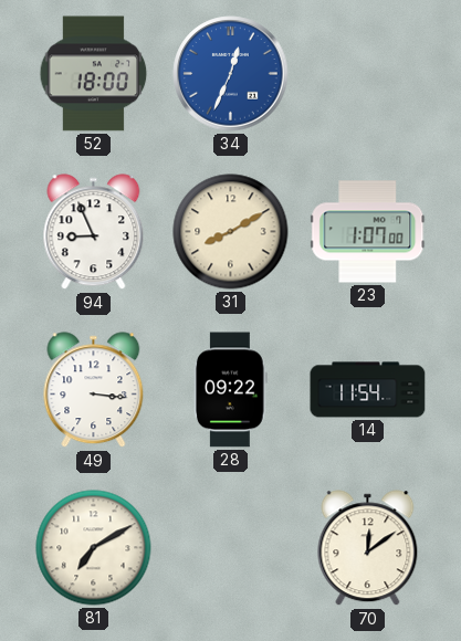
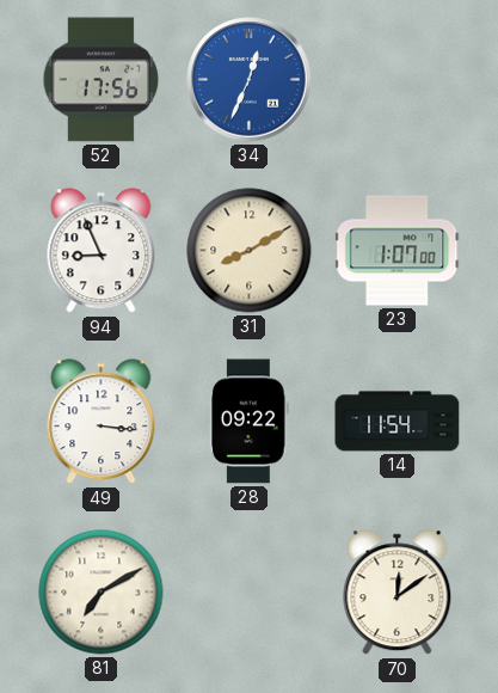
52: 18:00 -> 17:56
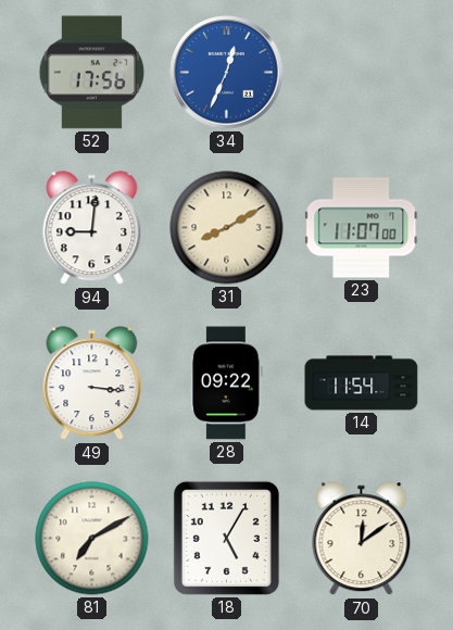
94: 8:56 -> 9:01
23: 1:07 -> 11:07
18: none -> 5:05
